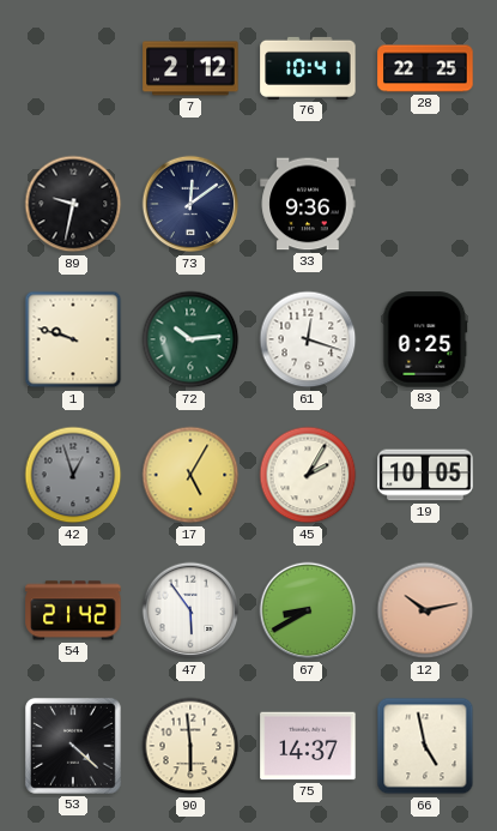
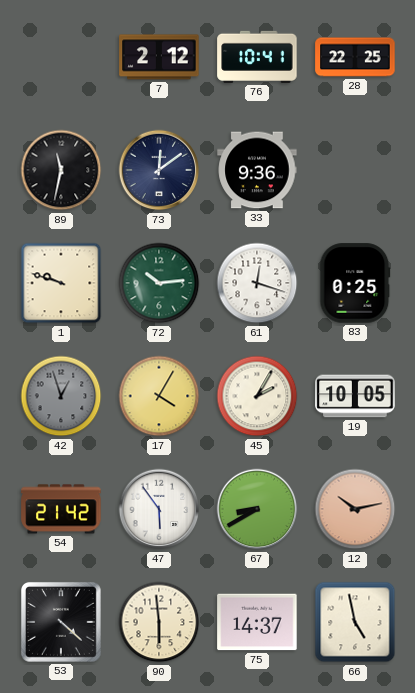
89: 9:32 -> 11:32
17: 5:05 -> 4:05
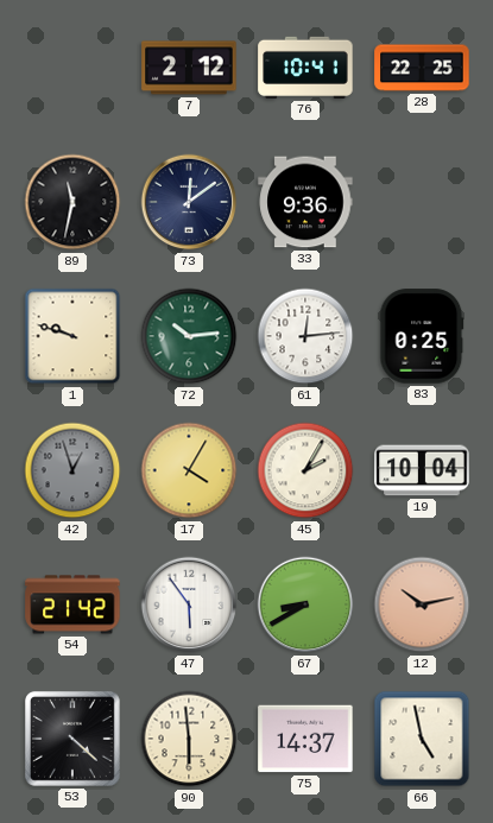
61: 12:18 -> 12:14
19: 10:05 -> 10:04
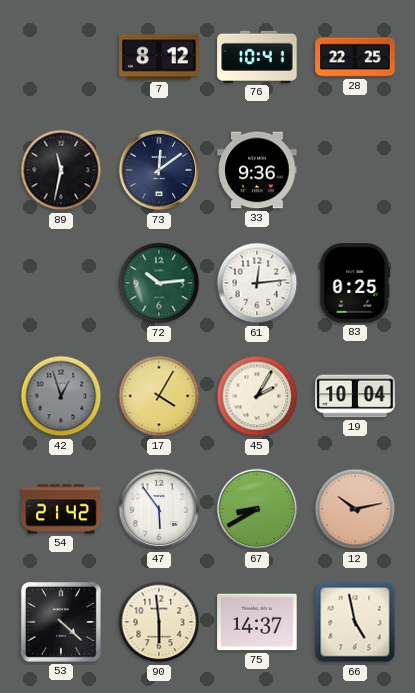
7: 2:12 -> 8:12
1: 9:48 -> none
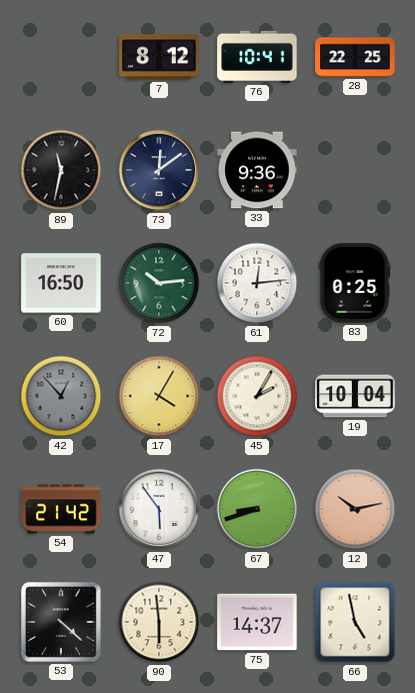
60: none -> 16:50
42: 12:57 -> 12:53
67: 8:40 -> 8:42
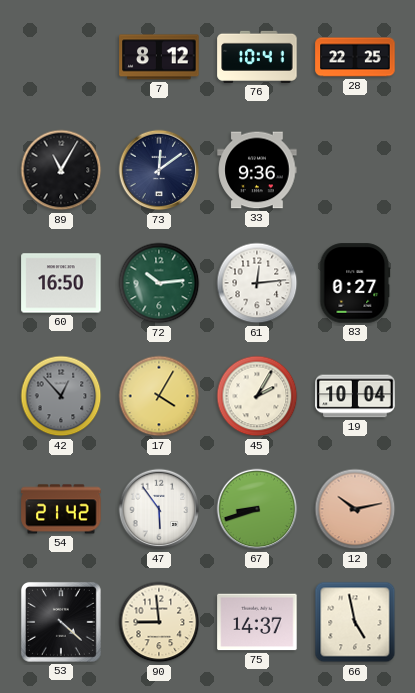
89: 11:32 -> 11:05
83: 0:25 -> 0:27
90: 5:59 -> 8:59
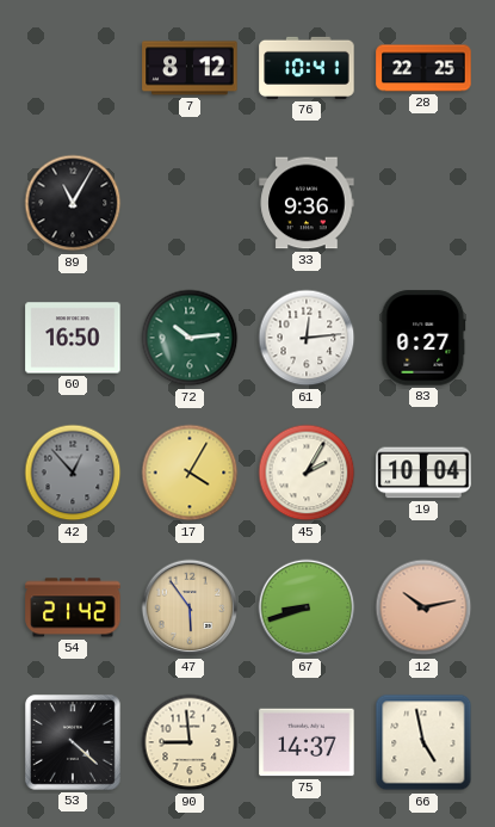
73: 12:09 -> none
47 dial: white -> champagne
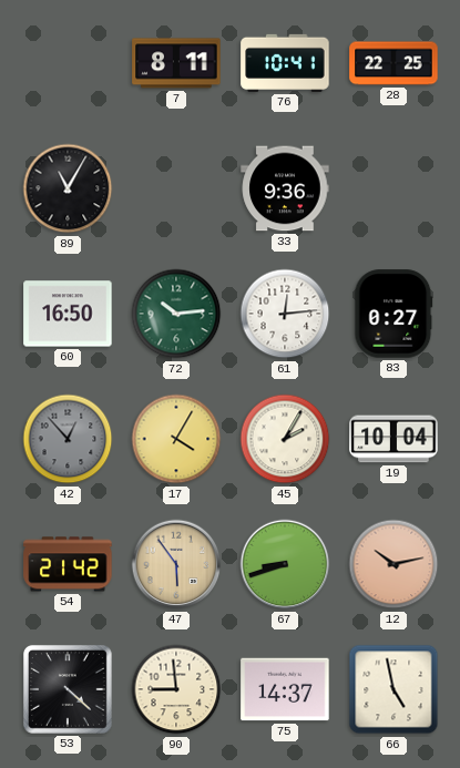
7: 8:12 -> 8:11
